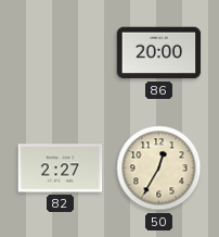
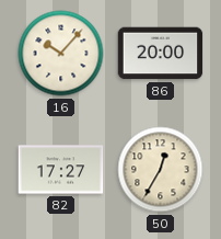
16: none -> 10:07
82: 2:27 -> 17:27
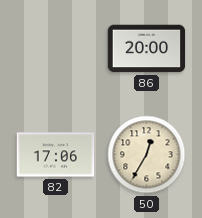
16: 10:07 -> none
82: 17:27 -> 17:06
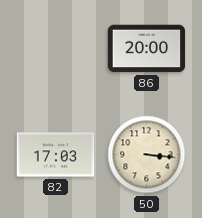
82: 17:06 -> 17:03
50: 12:35 -> 3:16
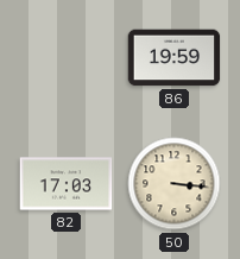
86: 20:00 -> 19:59
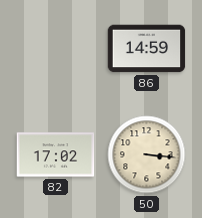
86: 19:59 -> 14:59
82: 17:03 -> 17:02
